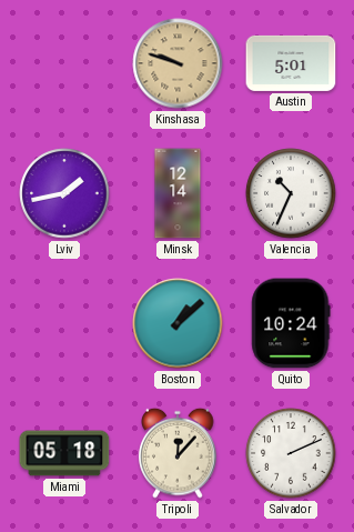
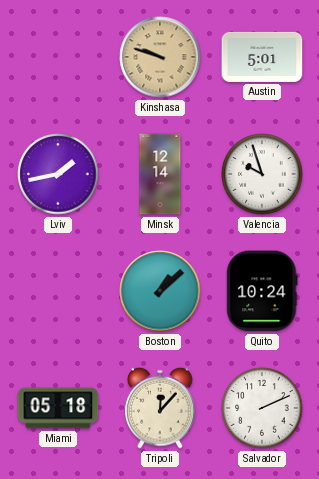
Valencia: 10:34 -> 9:57
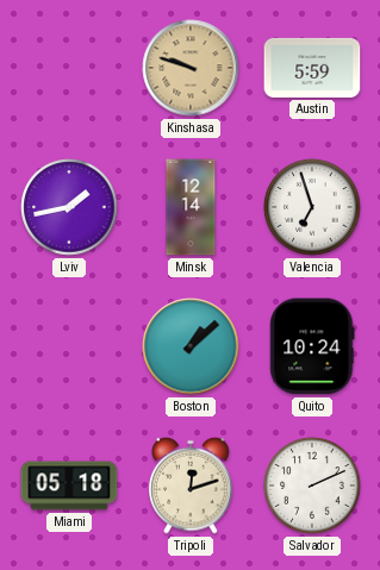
Austin: 5:01 -> 5:59
Valencia: 9:57 -> 6:57
Tripoli: 12:07 -> 12:12
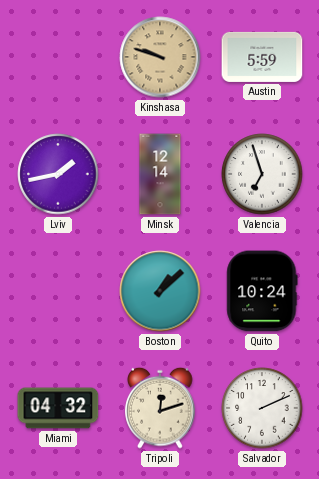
Miami: 05:18 -> 04:32
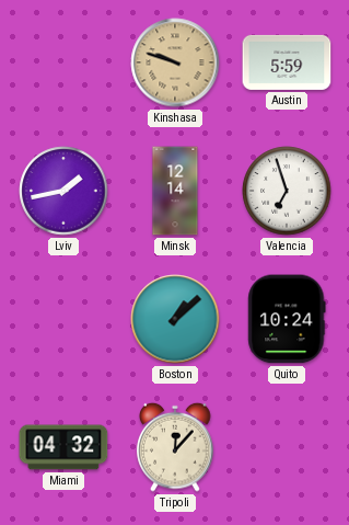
Tripoli: 12:12 -> 12:07
Salvador: 2:11 -> none
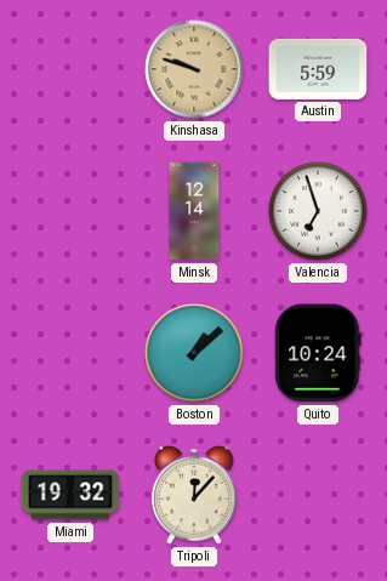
Lviv: 1:43 -> none
Miami: 04:32 -> 19:32
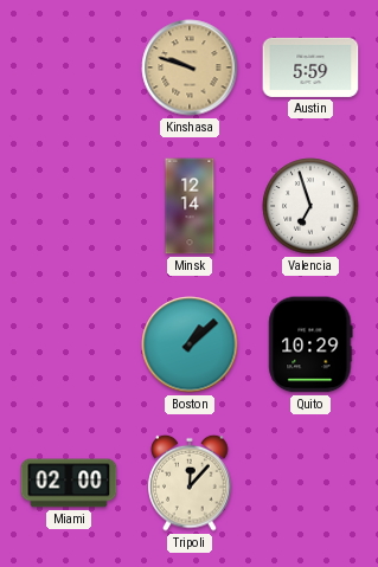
Quito: 10:24 -> 10:29
Miami: 19:32 -> 02:00
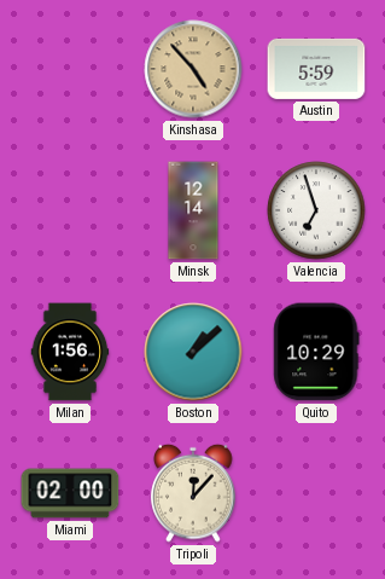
Kinshasa: 9:48 -> 4:53
Milan: none -> 1:56
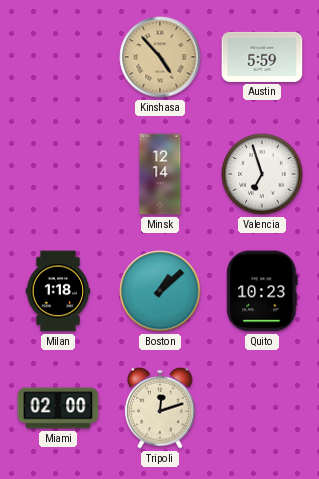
Milan: 1:56 -> 1:18
Quito: 10:29 -> 10:23
Tripoli: 12:07 -> 12:12
